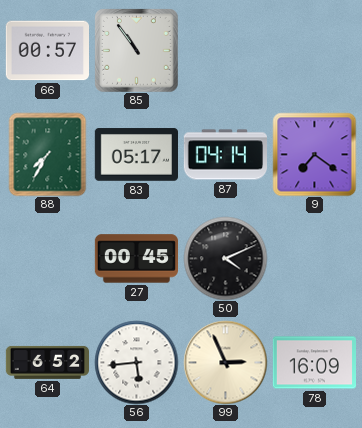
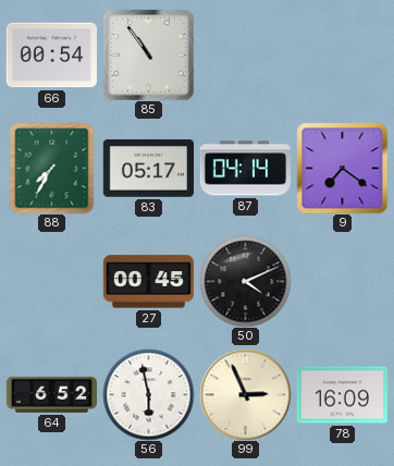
66: 00:57 -> 00:54
56: 5:44 -> 5:58
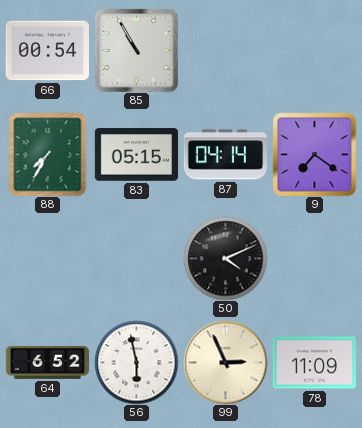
85: 10:54 -> 10:55
83: 05:17 -> 05:15
27: 00:45 -> none
78: 16:09 -> 11:09
